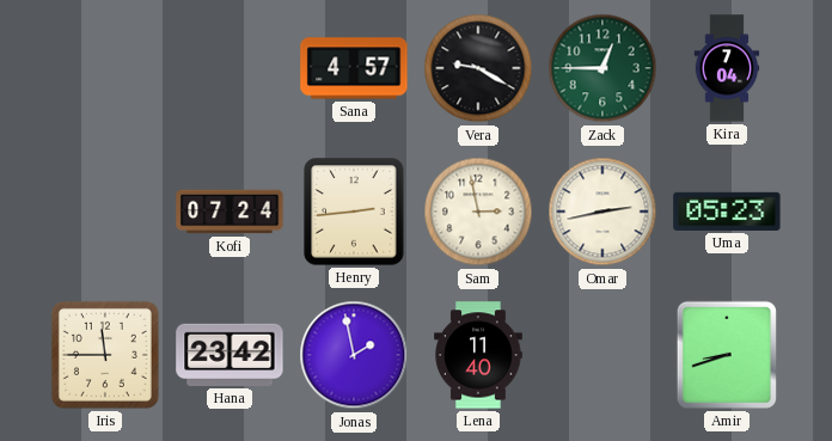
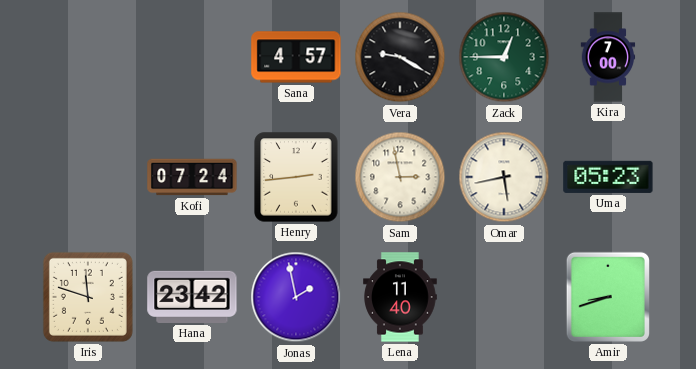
Kira: 7:04 -> 7:00
Omar: 2:43 -> 5:43
Iris: 11:45 -> 11:48
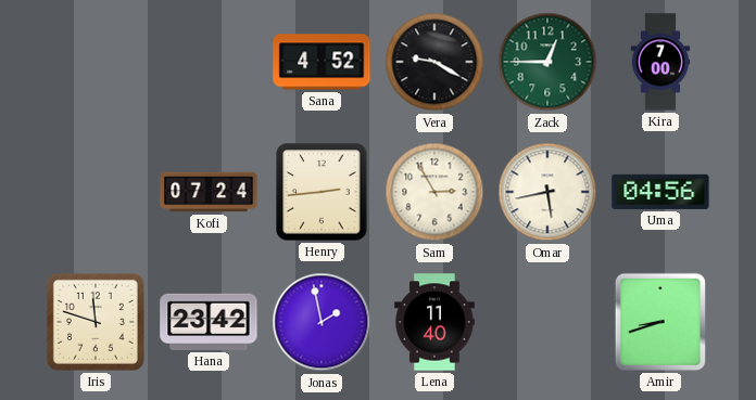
Sana: 4:57 -> 4:52
Sam: 2:58 -> 2:55
Uma: 05:23 -> 04:56
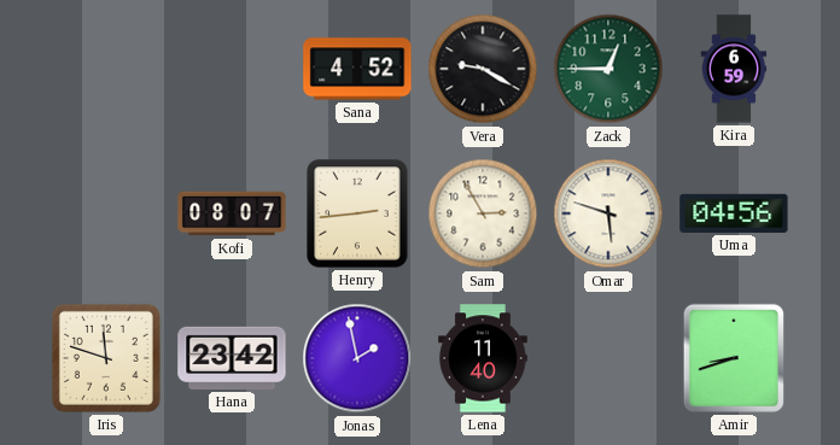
Kira: 7:00 -> 6:59
Kofi: 07:24 -> 08:07
Omar: 5:43 -> 5:48
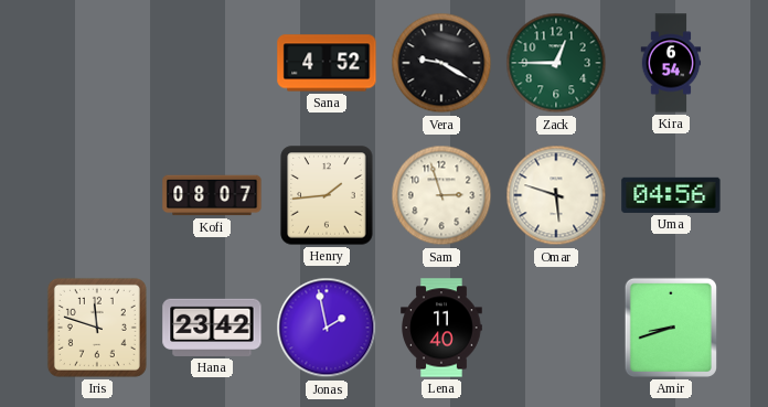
Kira: 6:59 -> 6:54
Henry: 2:44 -> 1:44
Sam: 2:55 -> 2:57
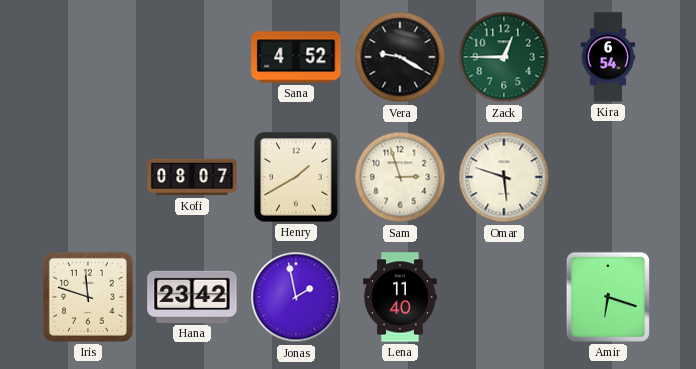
Henry: 1:44 -> 1:40
Uma: 04:56 -> none
Amir: 8:42 -> 6:18
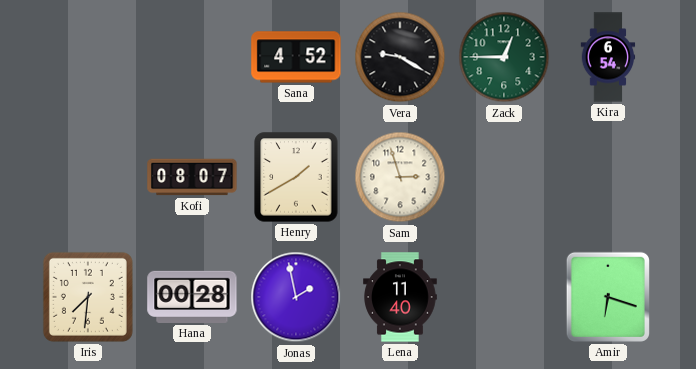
Omar: 5:48 -> none
Iris: 11:48 -> 7:31
Hana: 23:42 -> 00:28
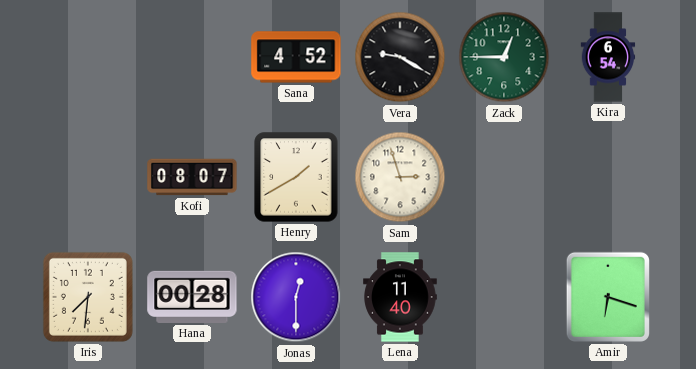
Jonas: 1:58 -> 12:30
